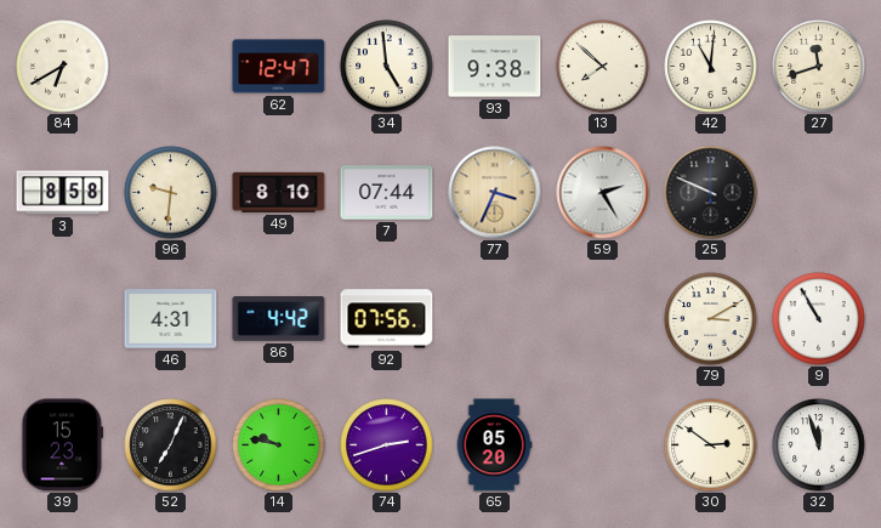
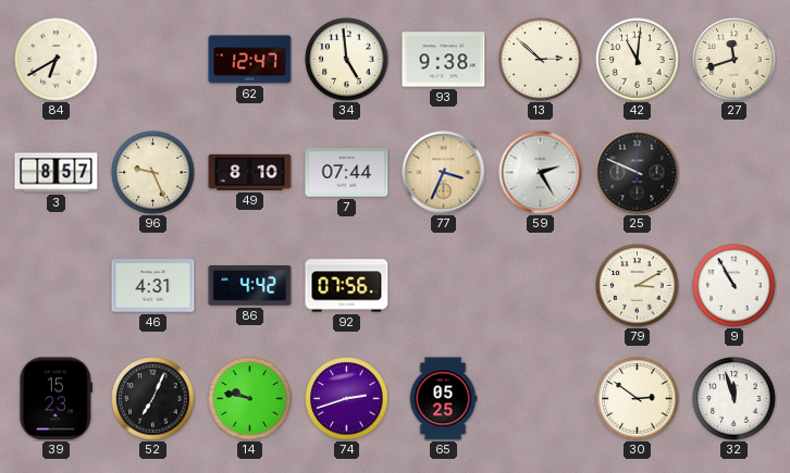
13: 7:52 -> 2:52
3: 8:58 -> 8:57
96: 9:31 -> 9:26
65: 05:20 -> 05:25
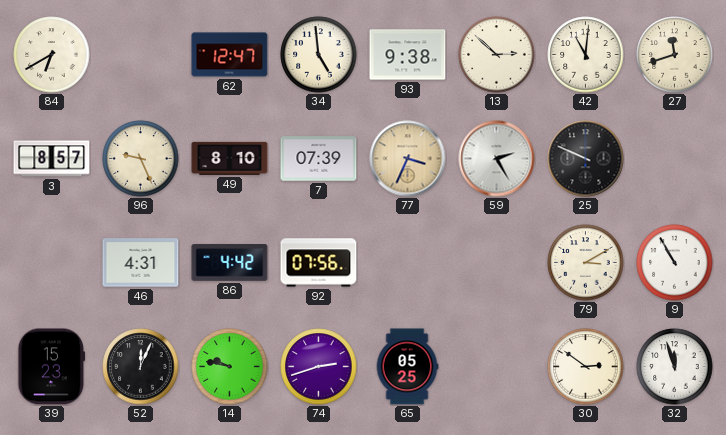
7: 07:44 -> 07:39
52: 7:04 -> 12:04
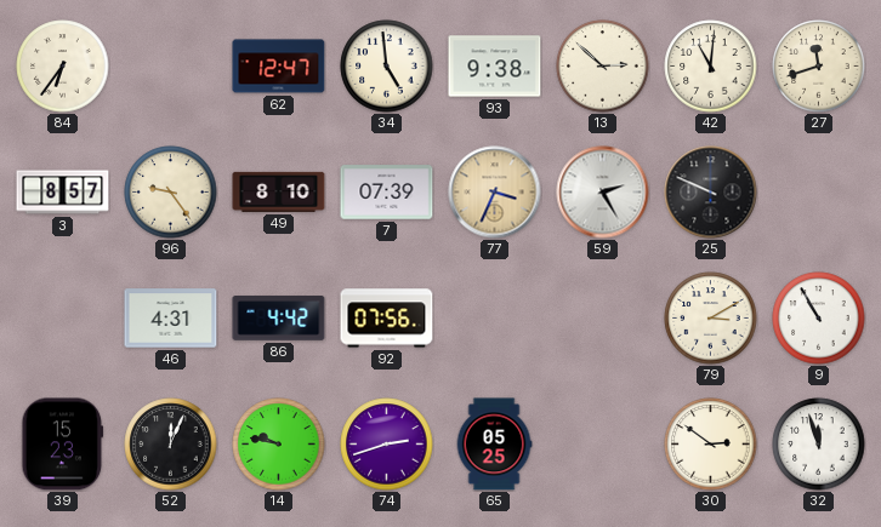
84: 6:40 -> 6:36
96: 9:26 -> 9:24
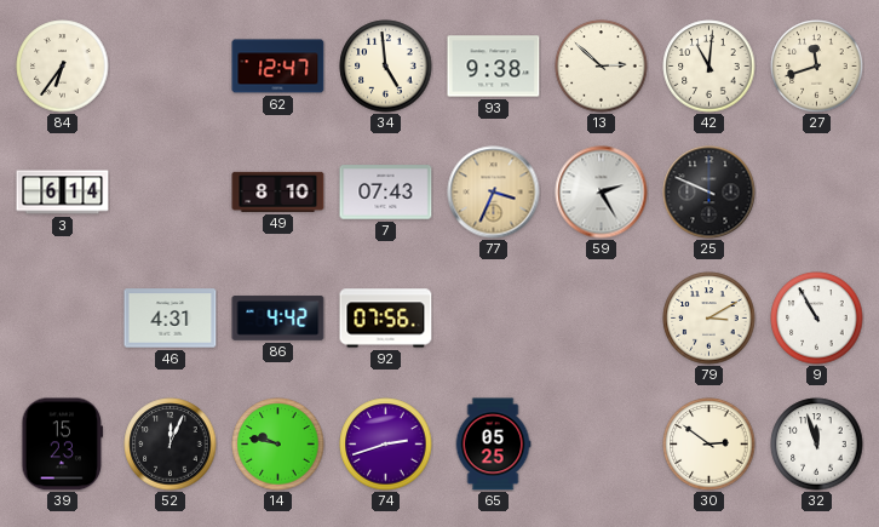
3: 8:57 -> 6:14
96: 9:24 -> none
7: 07:39 -> 07:43
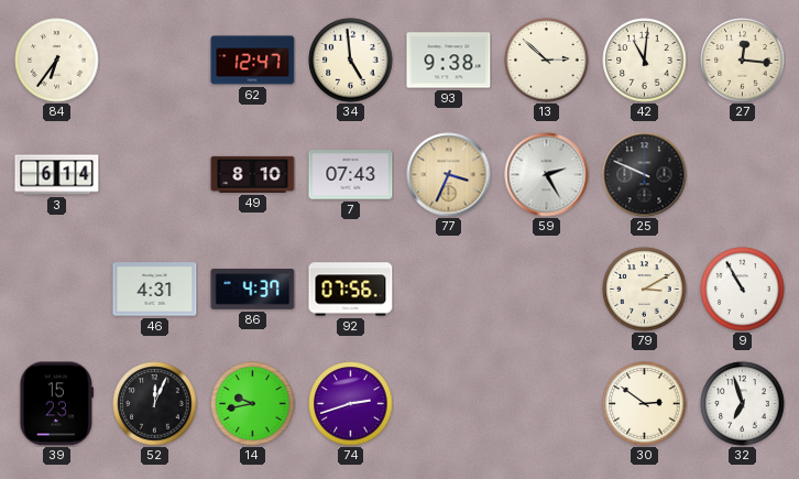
27: 11:42 -> 12:16
86: 4:42 -> 4:37
14: 9:47 -> 9:43
65: 05:25 -> none
32: 11:57 -> 6:57
